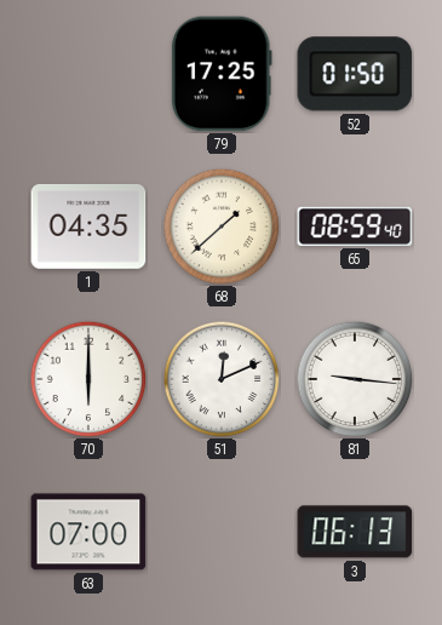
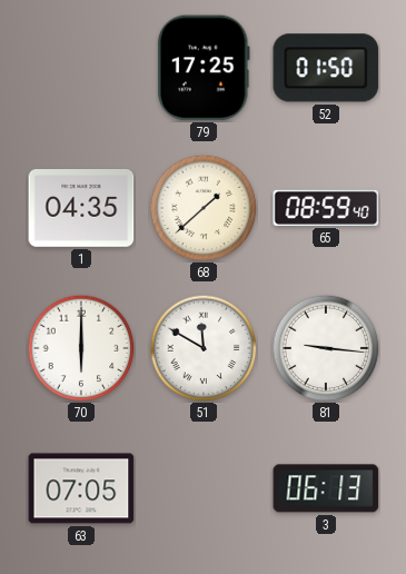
51: 12:11 -> 11:50
63: 07:00 -> 07:05
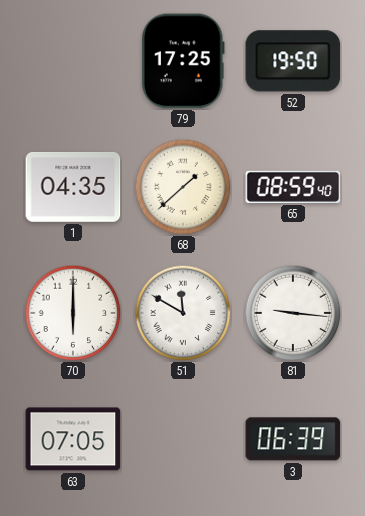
52: 01:50 -> 19:50
3: 06:13 -> 06:39
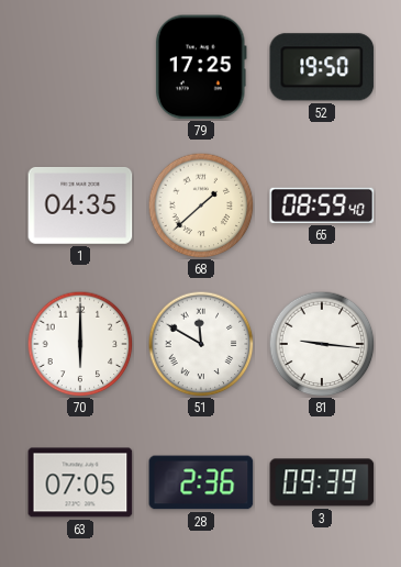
28: none -> 2:36
3: 06:39 -> 09:39
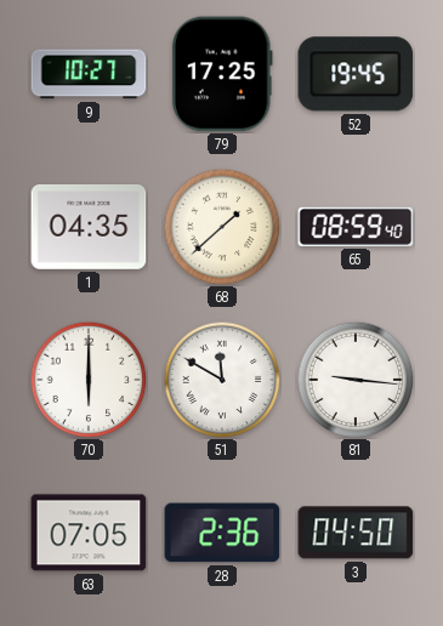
9: none -> 10:27
52: 19:50 -> 19:45
3: 09:39 -> 04:50
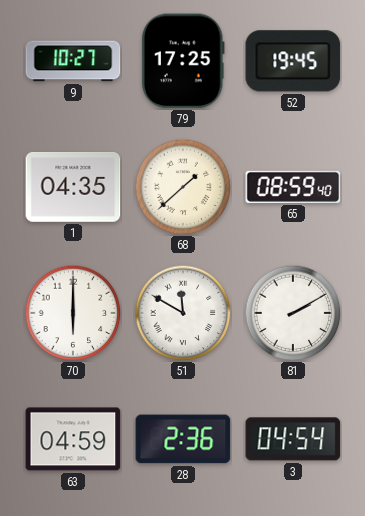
81: 9:16 -> 2:10
63: 07:05 -> 04:59
3: 04:50 -> 04:54
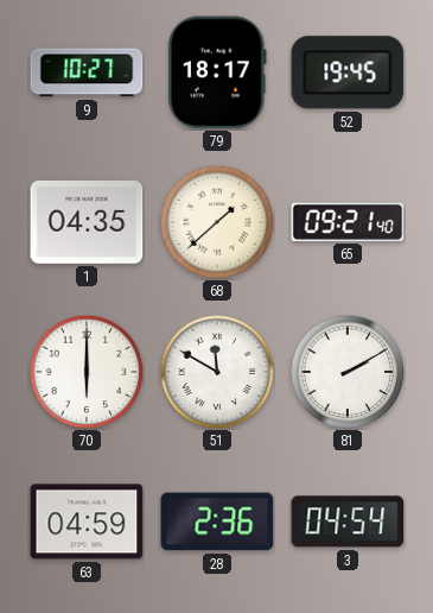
79: 17:25 -> 18:17
65: 08:59 -> 09:21
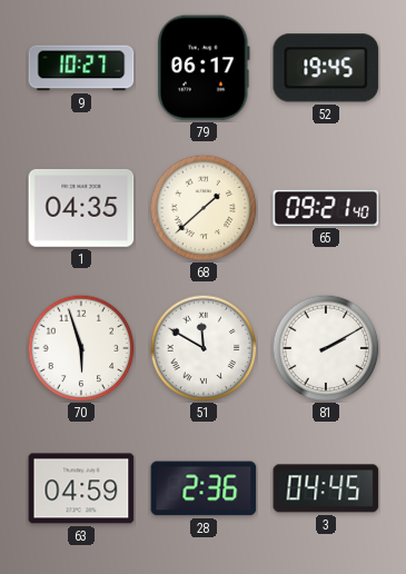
79: 18:17 -> 06:17
70: 6:00 -> 5:57
3: 04:54 -> 04:45
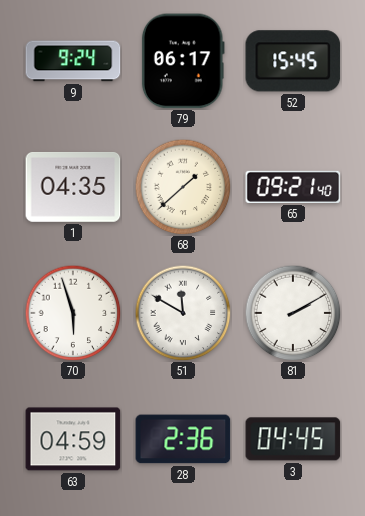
9: 10:27 -> 9:24
52: 19:45 -> 15:45
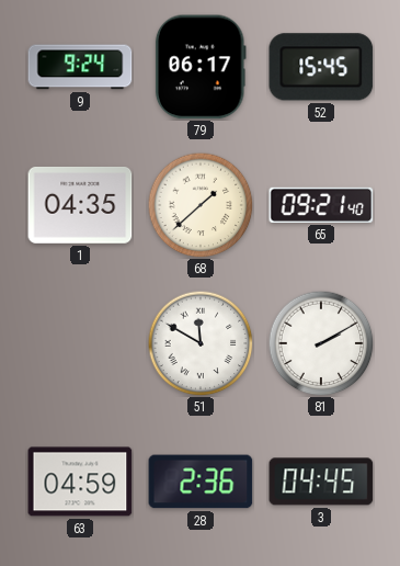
70: 5:57 -> none
